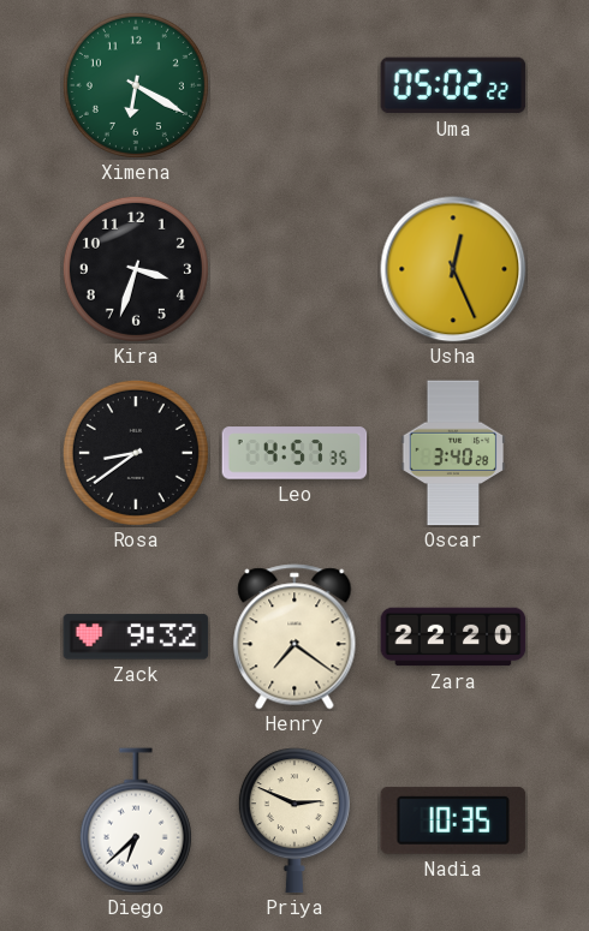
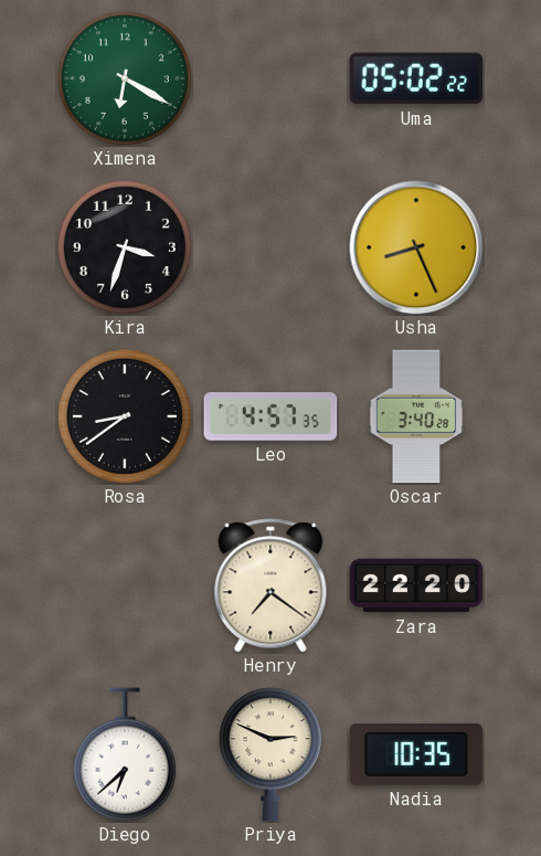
Usha: 12:26 -> 8:26
Zack: 9:32 -> none
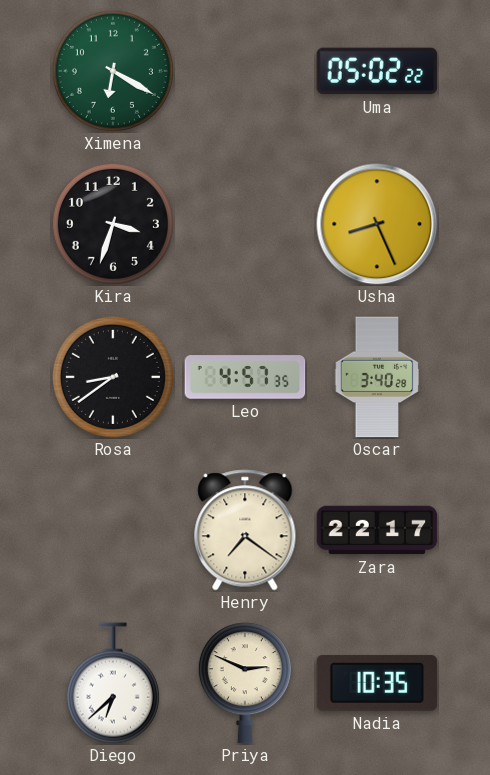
Zara: 22:20 -> 22:17
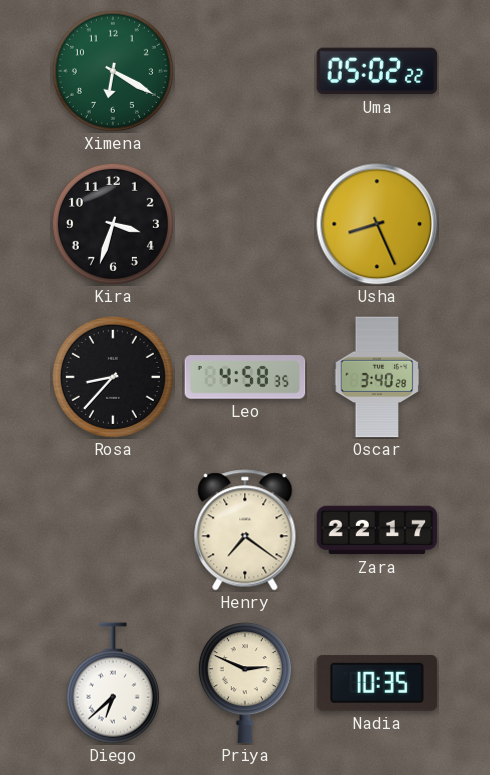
Rosa: 8:39 -> 8:37
Leo: 4:57 -> 4:58
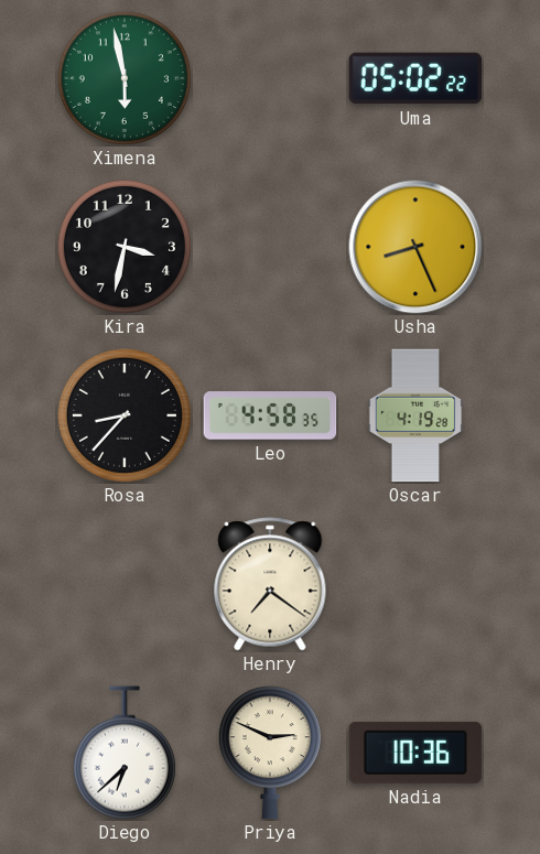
Ximena: 6:20 -> 5:58
Kira: 3:33 -> 3:32
Oscar: 3:40 -> 4:19
Zara: 22:17 -> none
Nadia: 10:35 -> 10:36
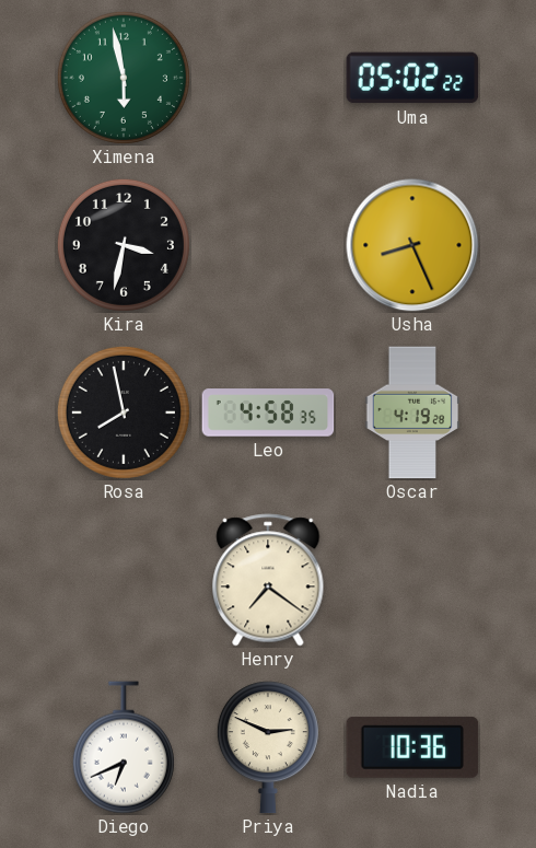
Rosa: 8:37 -> 7:58
Diego: 6:38 -> 6:41
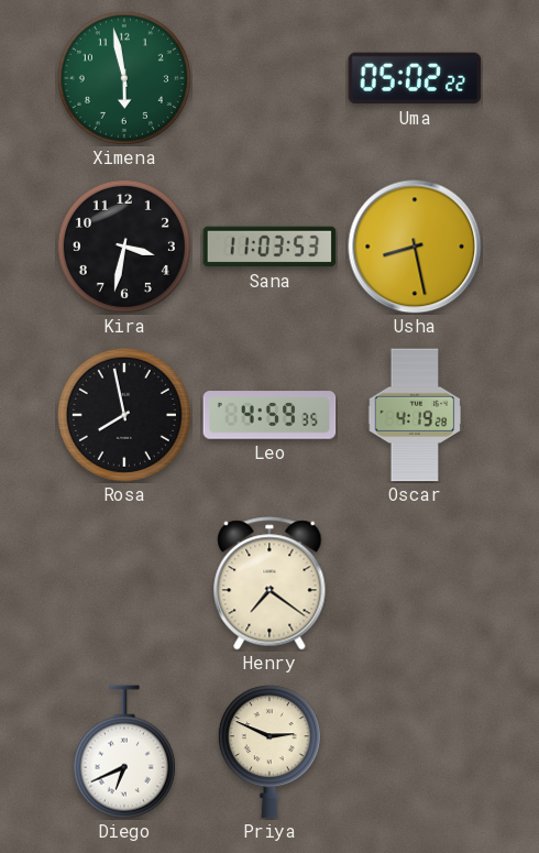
Sana: none -> 11:03
Usha: 8:26 -> 8:28
Leo: 4:58 -> 4:59
Nadia: 10:36 -> none
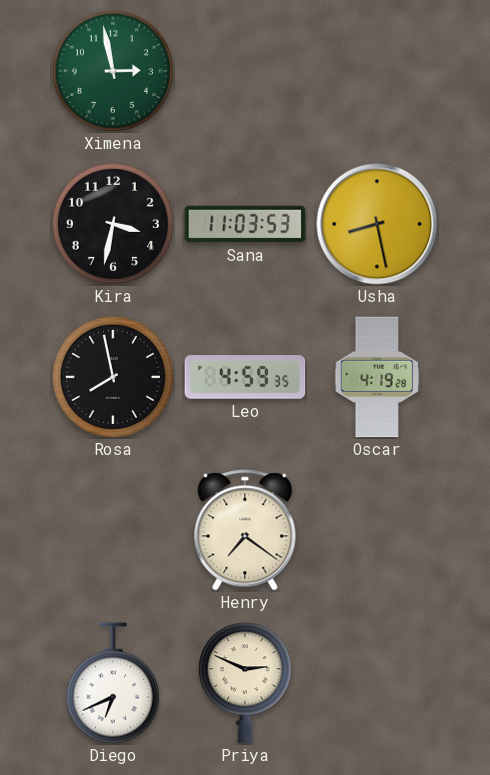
Ximena: 5:58 -> 2:58
Uma: 05:02 -> none
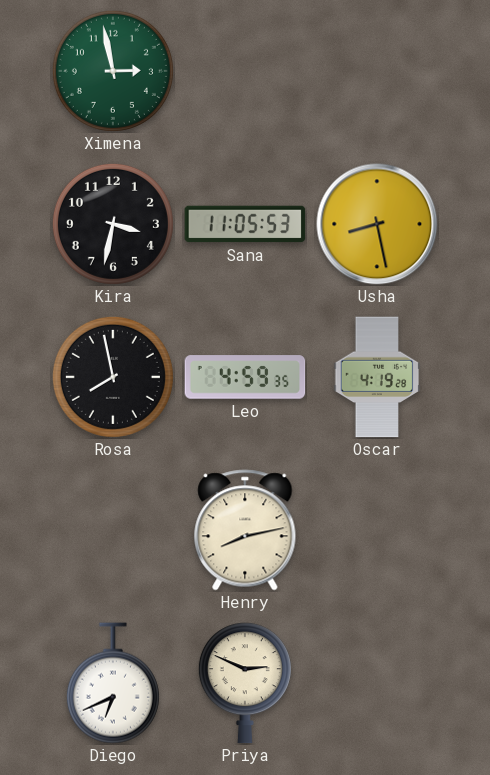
Sana: 11:03 -> 11:05
Henry: 7:21 -> 8:13
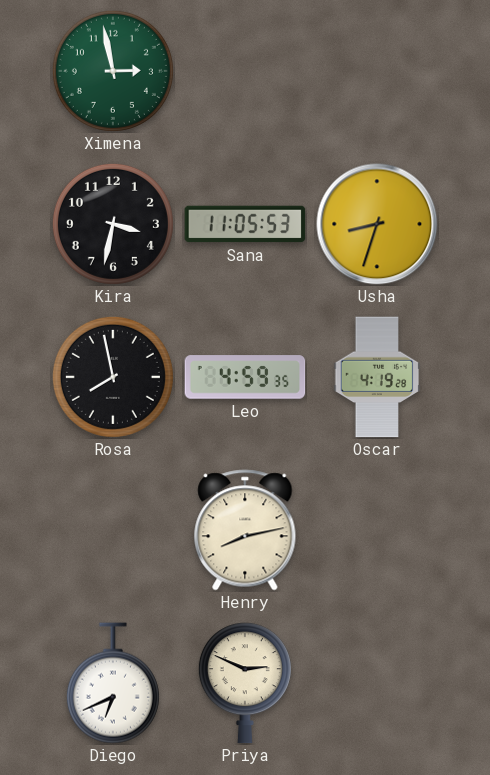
Usha: 8:28 -> 8:33
